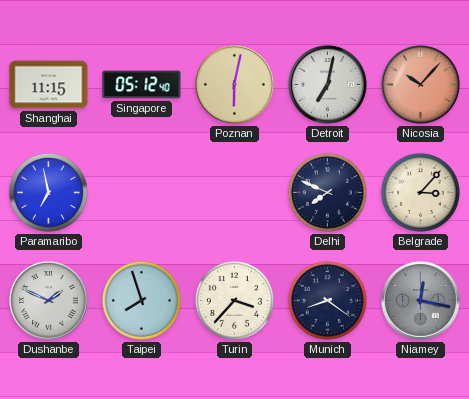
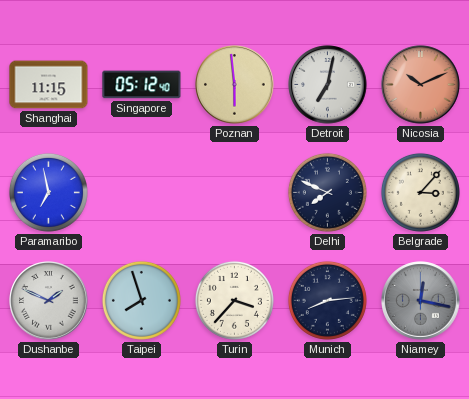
Poznan: 6:02 -> 5:59
Nicosia: 10:07 -> 10:11
Munich: 8:21 -> 8:14
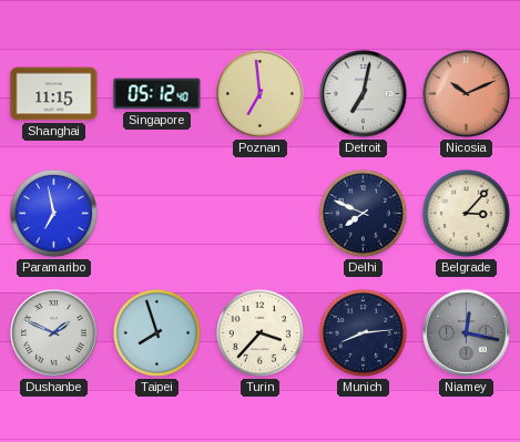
Poznan: 5:59 -> 6:59
